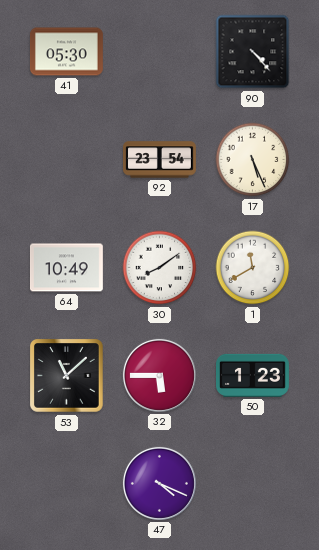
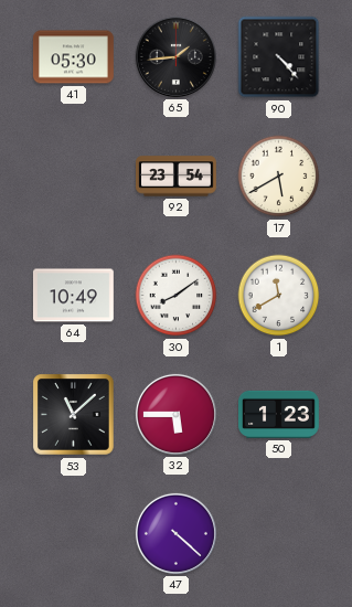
65: none -> 1:44
17: 5:26 -> 5:40
47: 4:19 -> 4:22
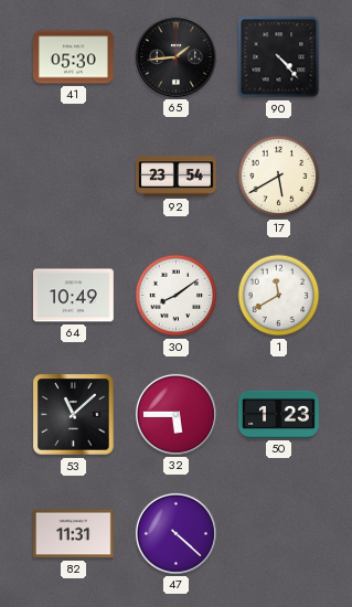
82: none -> 11:31
